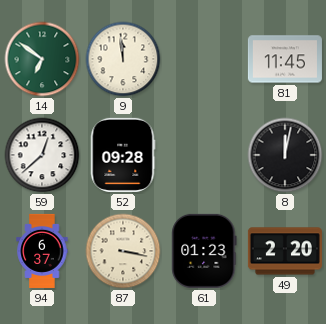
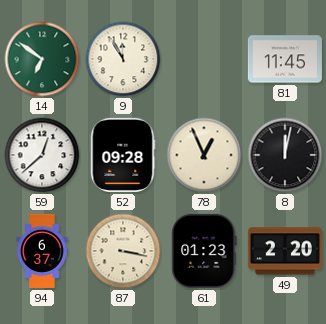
9: 11:59 -> 11:55
78: none -> 12:56
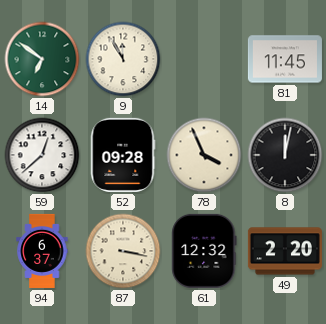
78: 12:56 -> 3:56
61: 01:23 -> 12:32
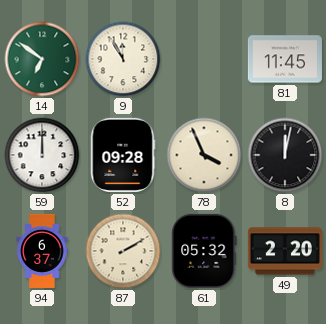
59: 12:38 -> 12:00
87: 3:17 -> 2:10
61: 12:32 -> 05:32
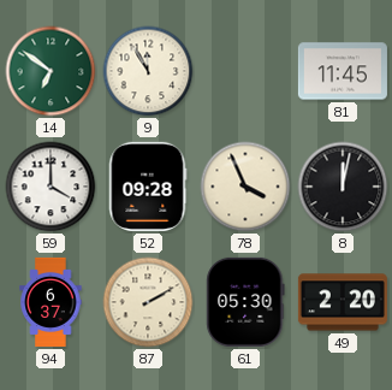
59: 12:00 -> 4:00
61: 05:32 -> 05:30
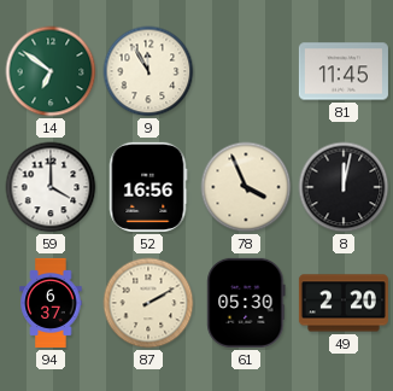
52: 09:28 -> 16:56
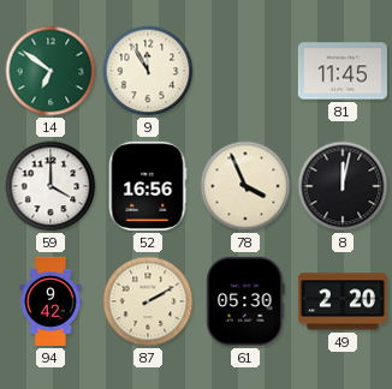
94: 6:37 -> 9:42
